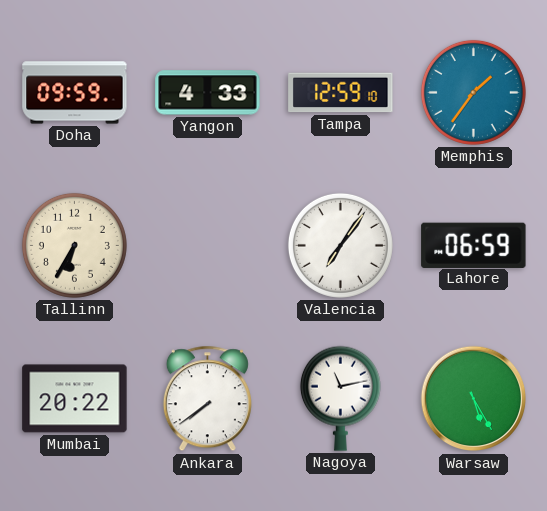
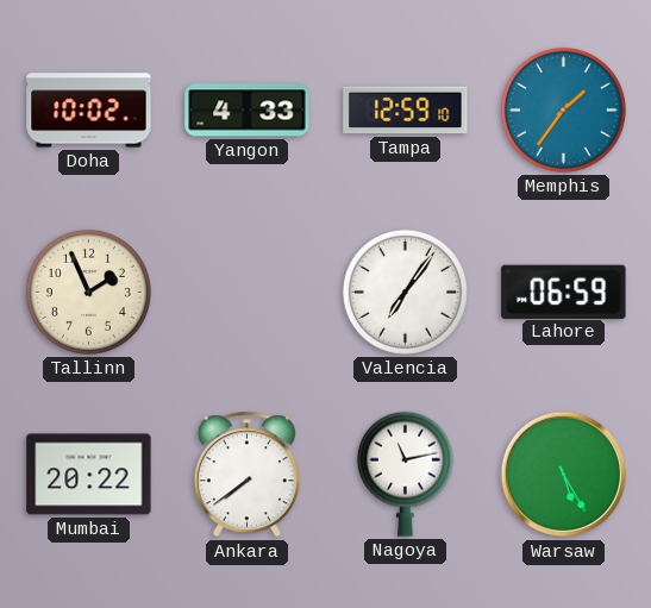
Doha: 09:59 -> 10:02
Tallinn: 6:35 -> 1:56
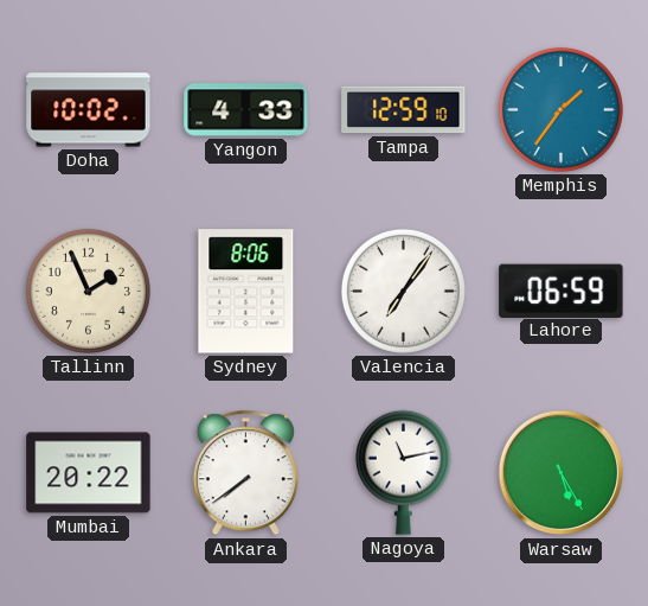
Sydney: none -> 8:06
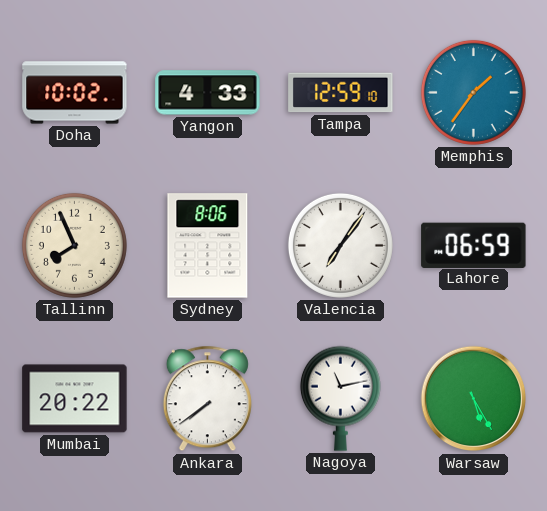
Tallinn: 1:56 -> 7:56
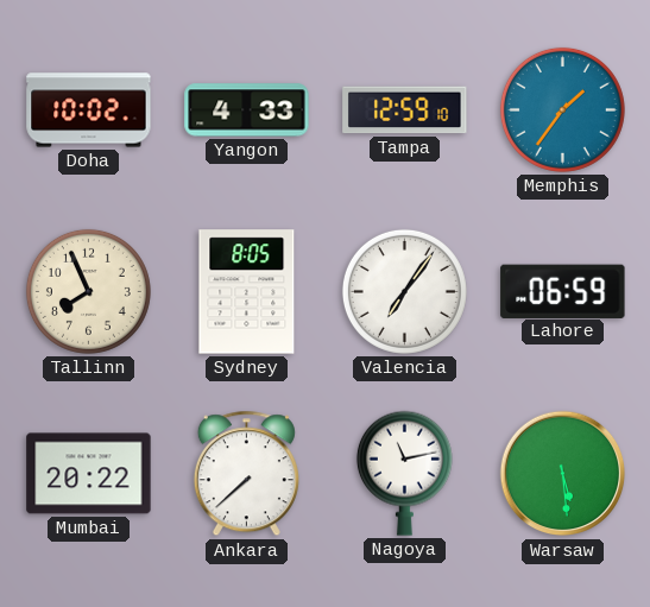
Sydney: 8:06 -> 8:05
Ankara: 7:39 -> 7:38
Warsaw: 5:25 -> 5:29
